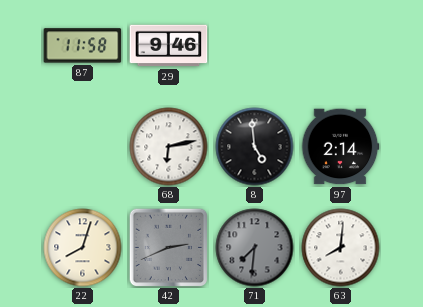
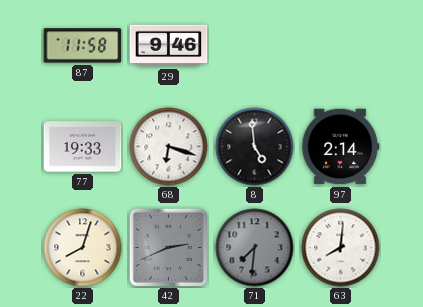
77: none -> 19:33
68: 6:13 -> 6:18
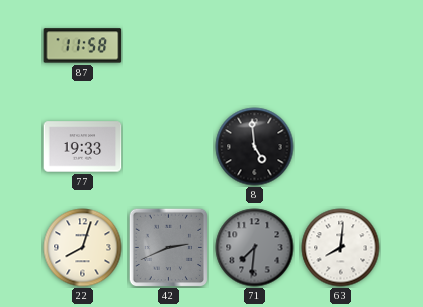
29: 9:46 -> none
68: 6:18 -> none
97: 2:14 -> none
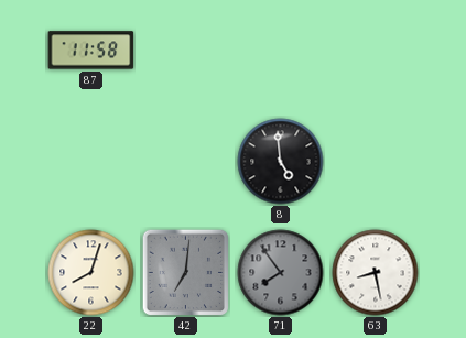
77: 19:33 -> none
42: 2:41 -> 7:01
71: 7:31 -> 7:54
63: 8:01 -> 8:28
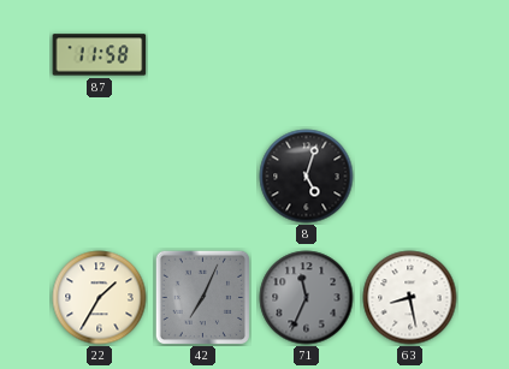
8: 4:59 -> 5:03
22: 8:03 -> 1:35
42: 7:01 -> 7:04
71: 7:54 -> 11:34
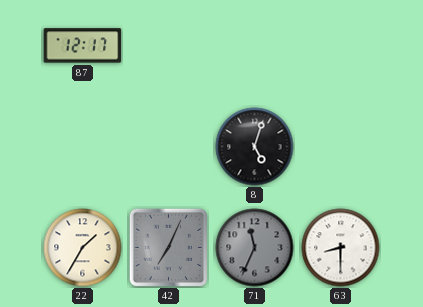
87: 11:58 -> 12:17
63: 8:28 -> 8:30
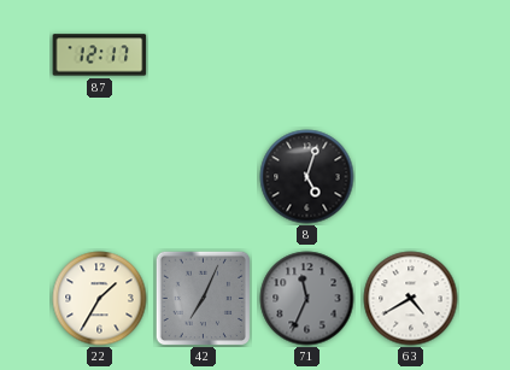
63: 8:30 -> 4:40
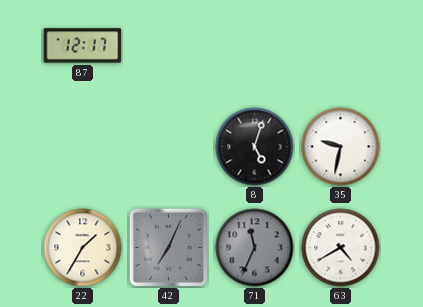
35: none -> 9:32
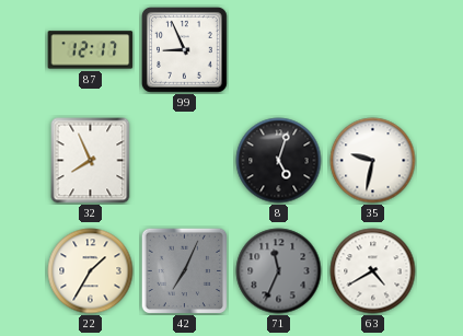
99: none -> 8:56
32: none -> 7:56
